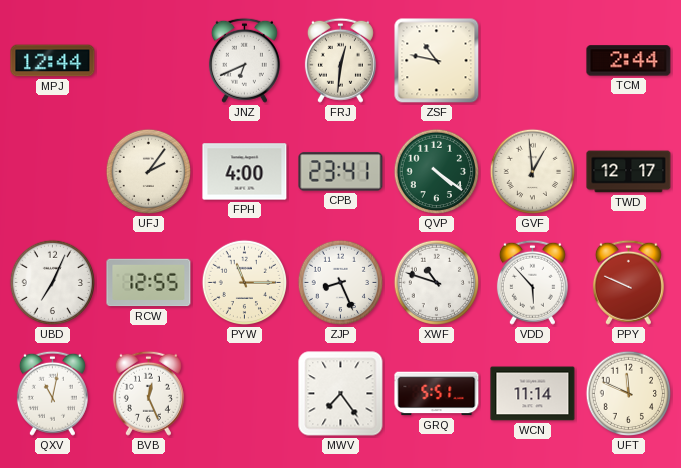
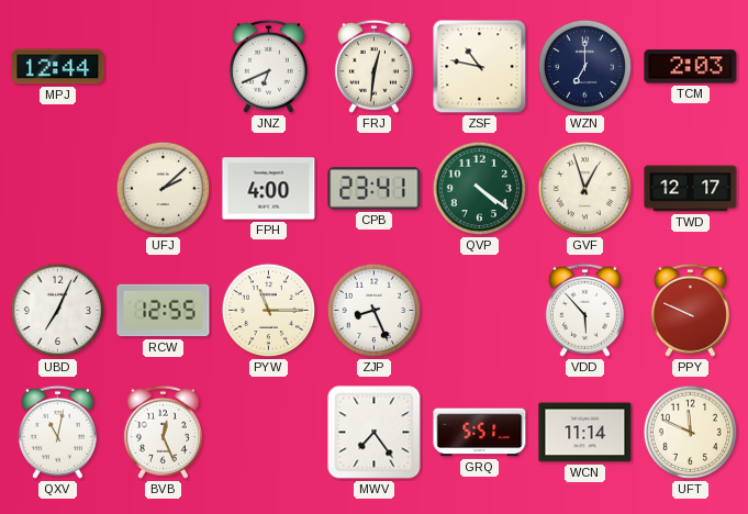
WZN: none -> 7:00
TCM: 2:44 -> 2:03
UFJ: 2:06 -> 2:08
GVF: 12:59 -> 12:57
XWF: 10:48 -> none
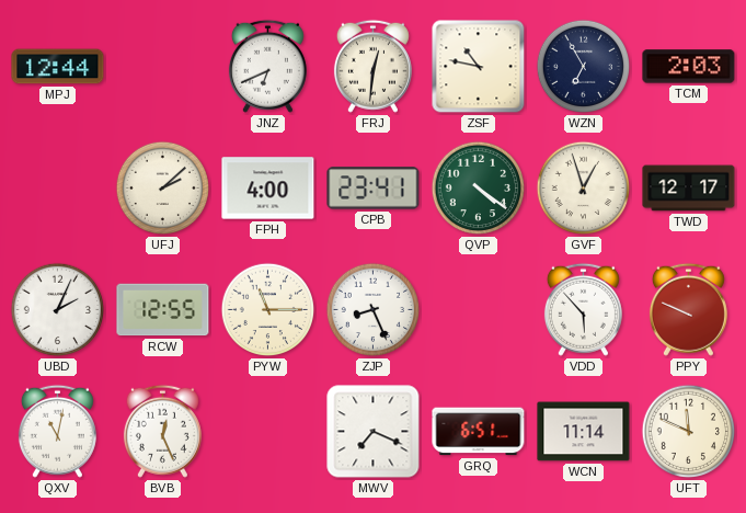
WZN: 7:00 -> 6:55
UBD: 7:04 -> 2:04
MWV: 7:24 -> 7:19
GRQ: 5:51 -> 6:51
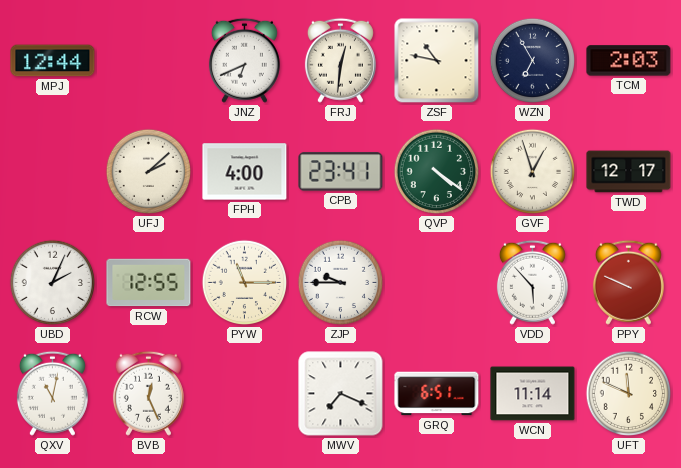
ZJP: 8:26 -> 9:45
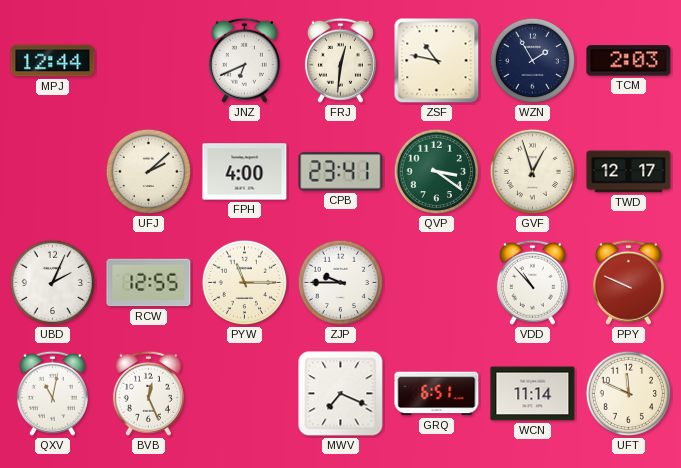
WZN: 6:55 -> 1:55
QVP: 4:21 -> 3:21
VDD: 5:53 -> 10:53
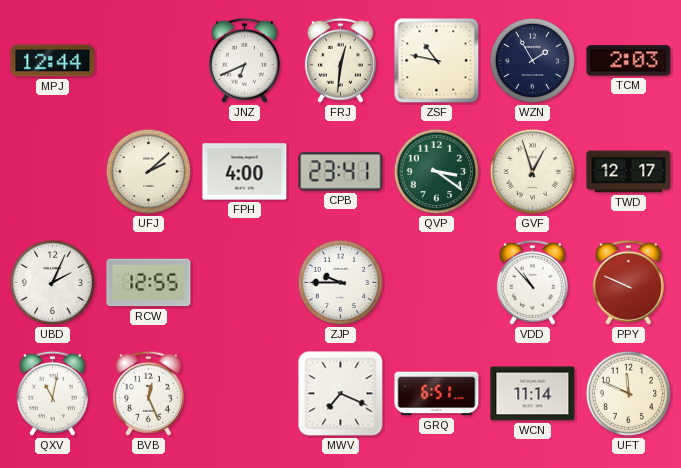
PYW: 11:15 -> none
